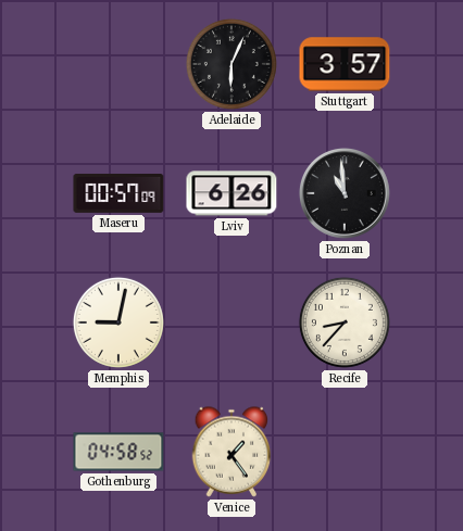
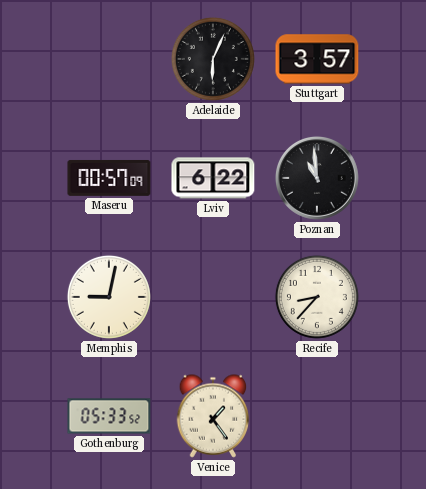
Lviv: 6:26 -> 6:22
Gothenburg: 04:58 -> 05:33
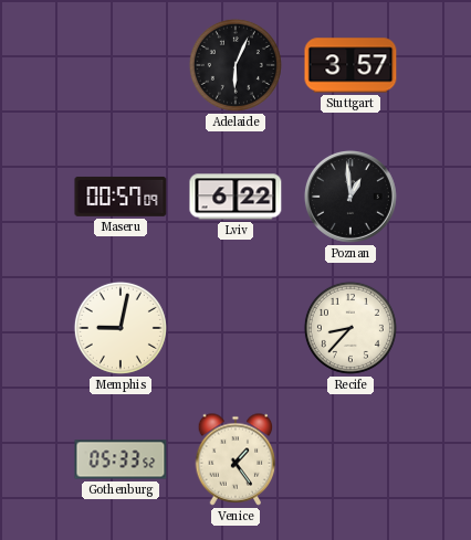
Poznan: 10:59 -> 12:59
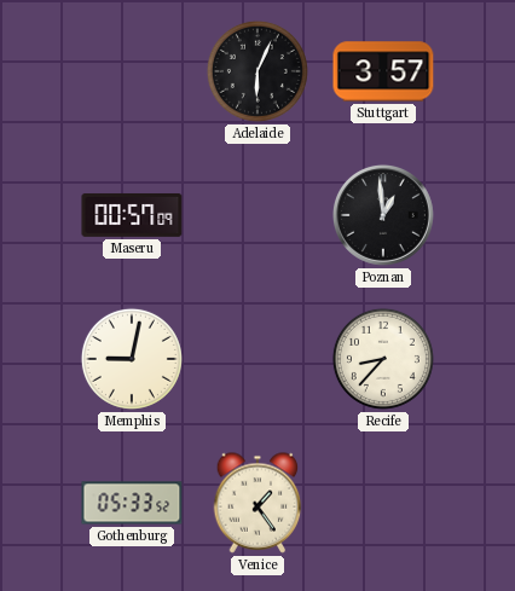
Lviv: 6:22 -> none
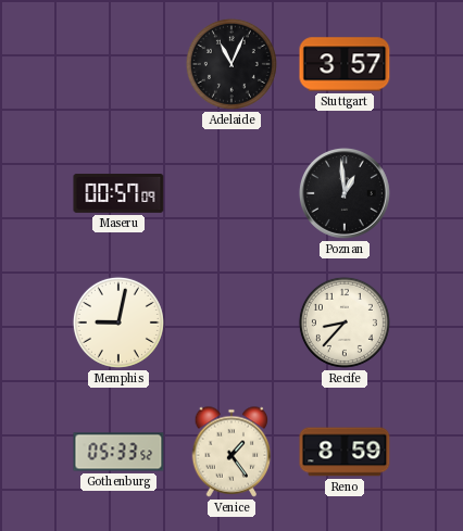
Adelaide: 6:04 -> 11:04
Reno: none -> 8:59
